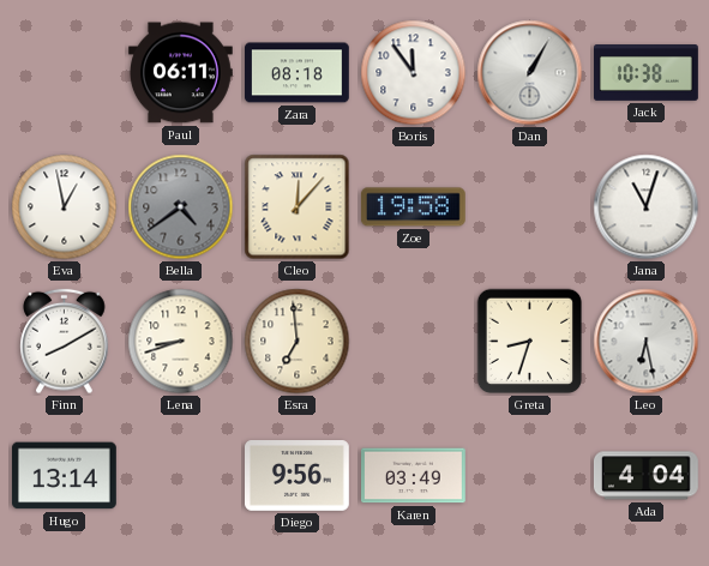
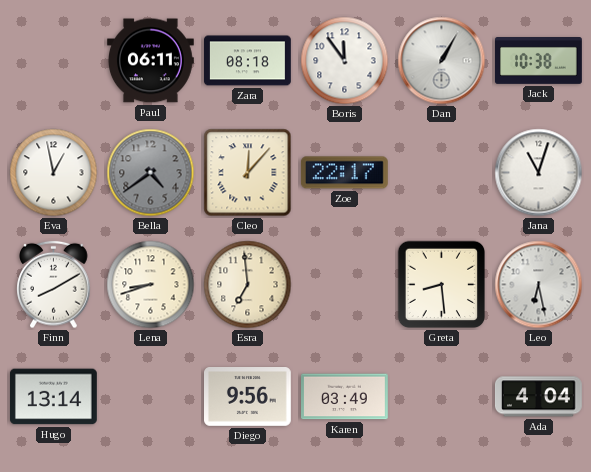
Zoe: 19:58 -> 22:17
Greta: 8:33 -> 8:29
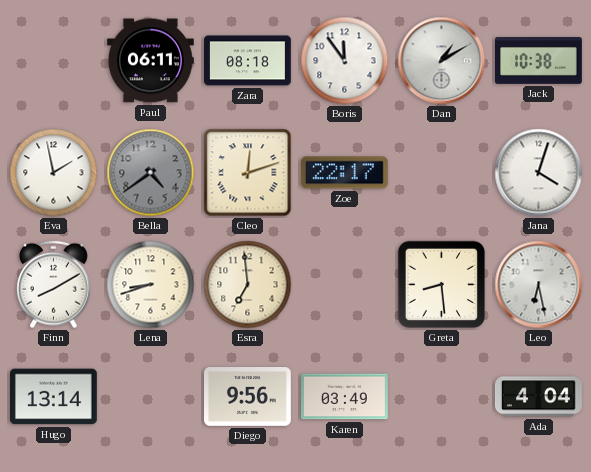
Dan: 1:05 -> 1:10
Eva: 12:58 -> 1:58
Cleo: 12:07 -> 12:12
Jana: 11:03 -> 4:03
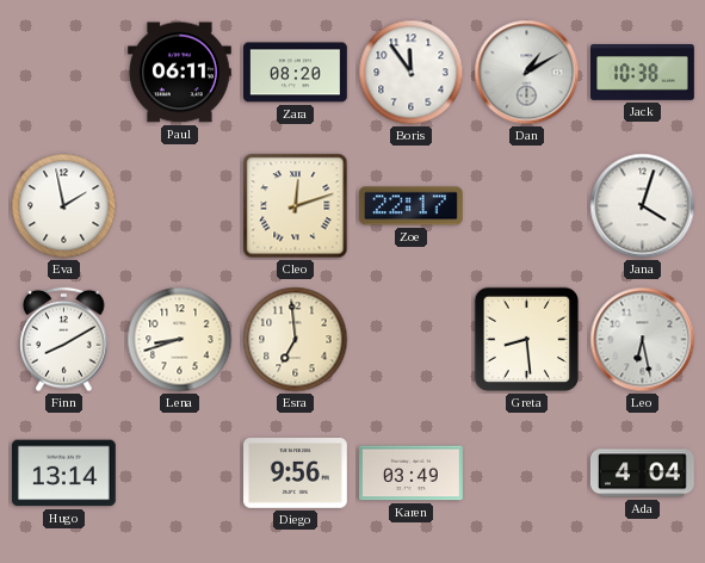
Zara: 08:18 -> 08:20
Bella: 4:39 -> none
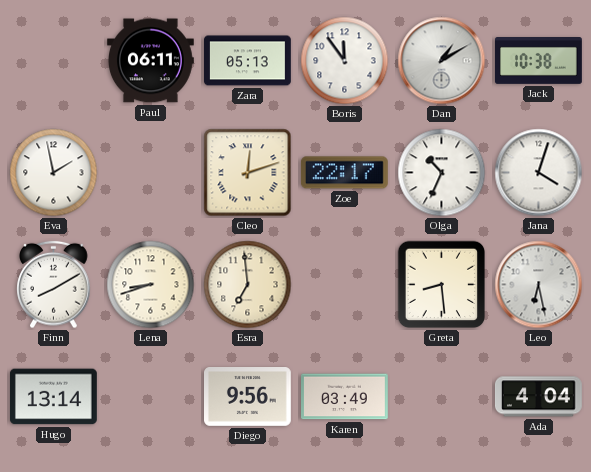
Zara: 08:20 -> 05:13
Olga: none -> 10:34
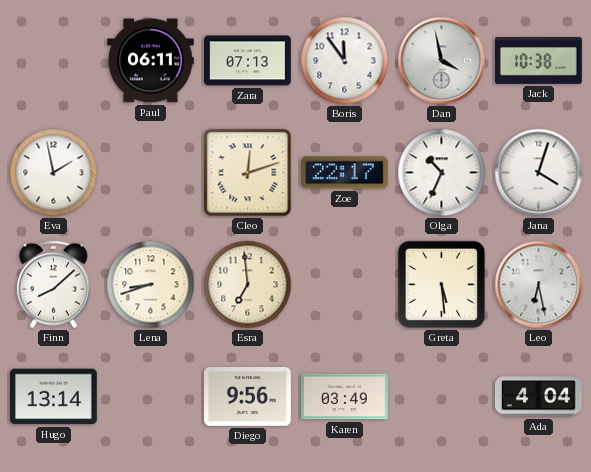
Zara: 05:13 -> 07:13
Dan: 1:10 -> 3:58
Finn: 8:10 -> 8:08
Greta: 8:29 -> 5:29
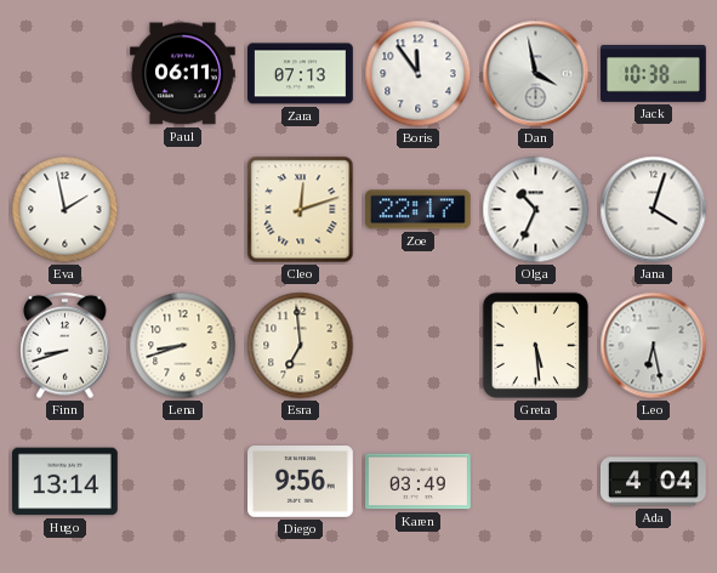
Finn: 8:08 -> 8:42
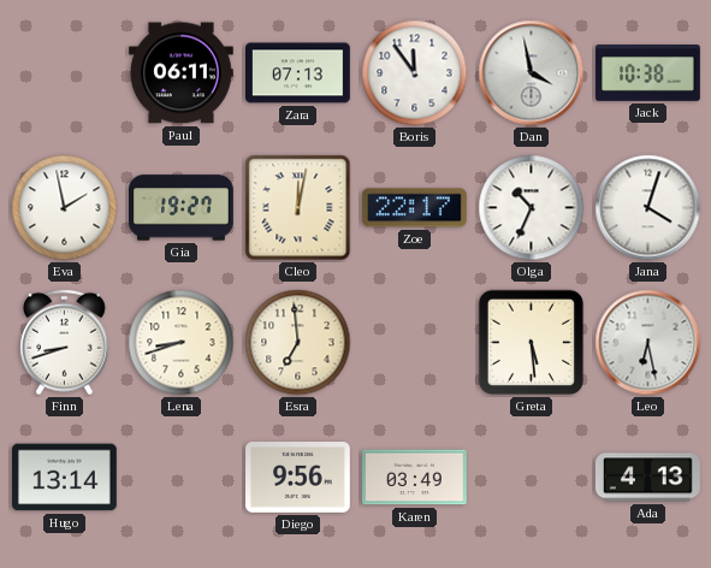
Gia: none -> 19:27
Cleo: 12:12 -> 12:02
Ada: 4:04 -> 4:13
